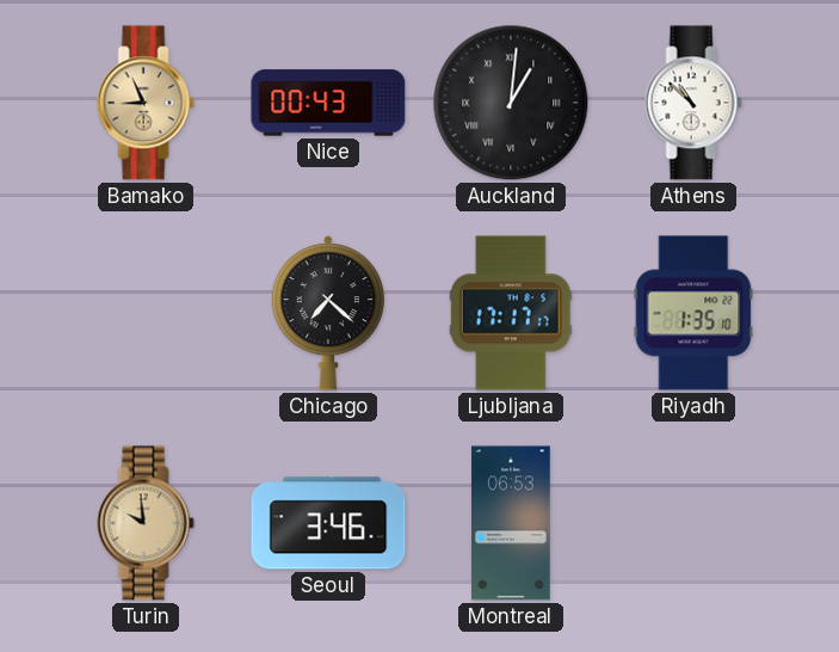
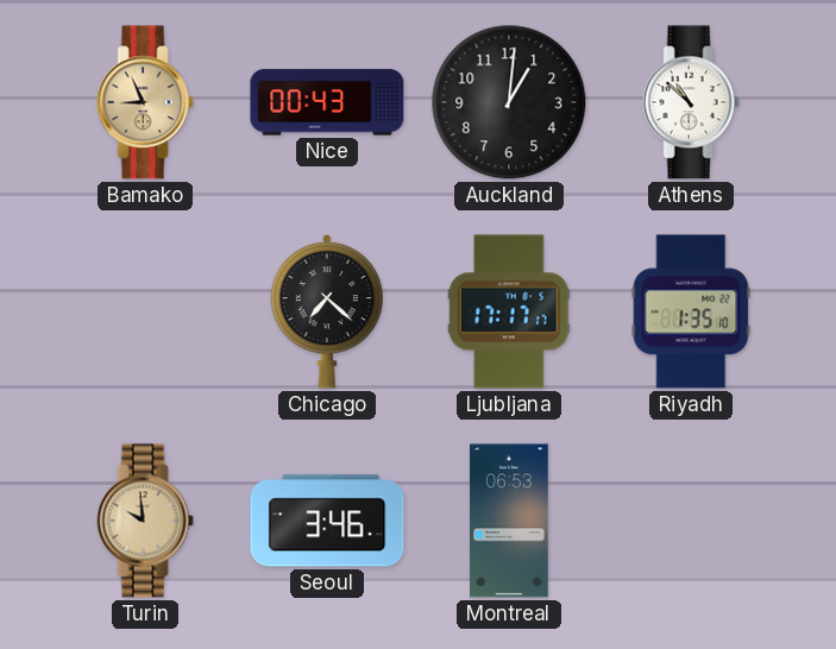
Auckland numerals: Roman -> Arabic
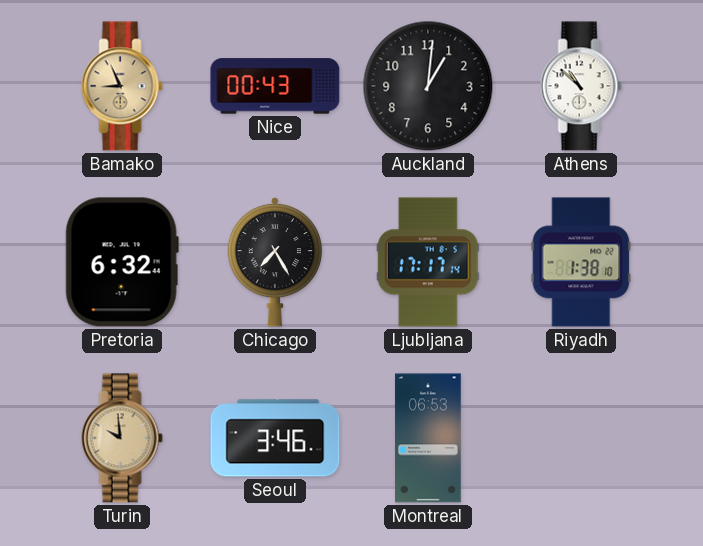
Pretoria: none -> 6:32
Chicago: 7:22 -> 7:25
Ljubljana: 17:17:17 -> 17:17:14
Riyadh: 1:35 -> 1:38
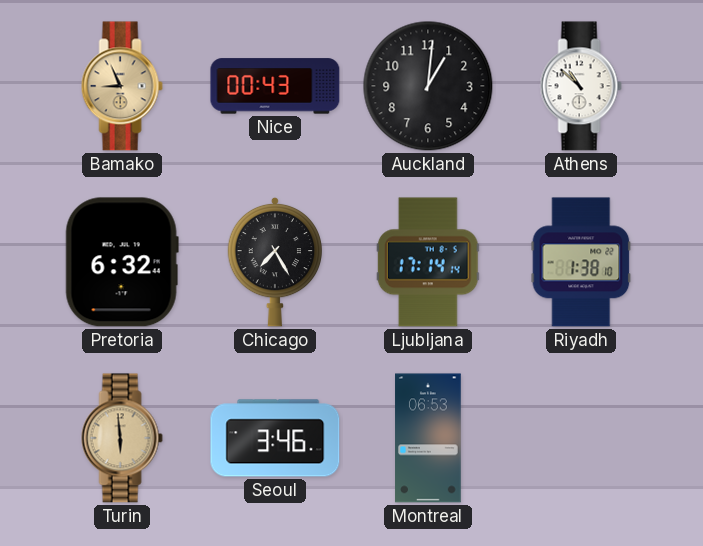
Ljubljana: 17:17 -> 17:14
Turin: 9:59 -> 5:59
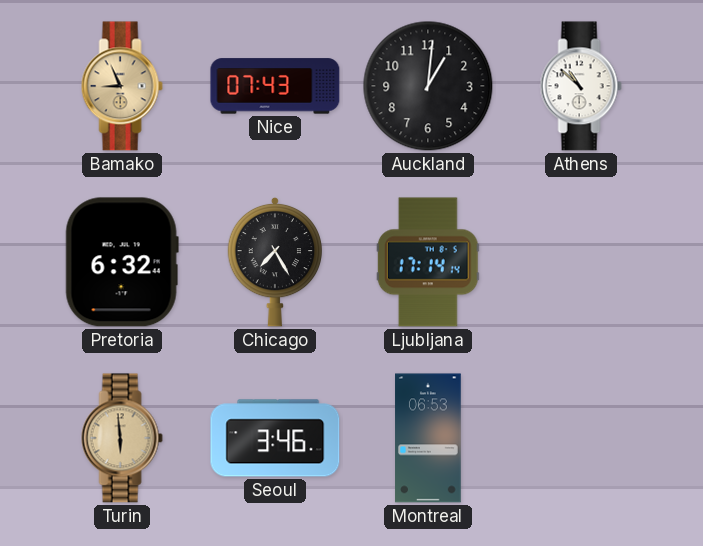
Nice: 00:43 -> 07:43
Riyadh: 1:38 -> none
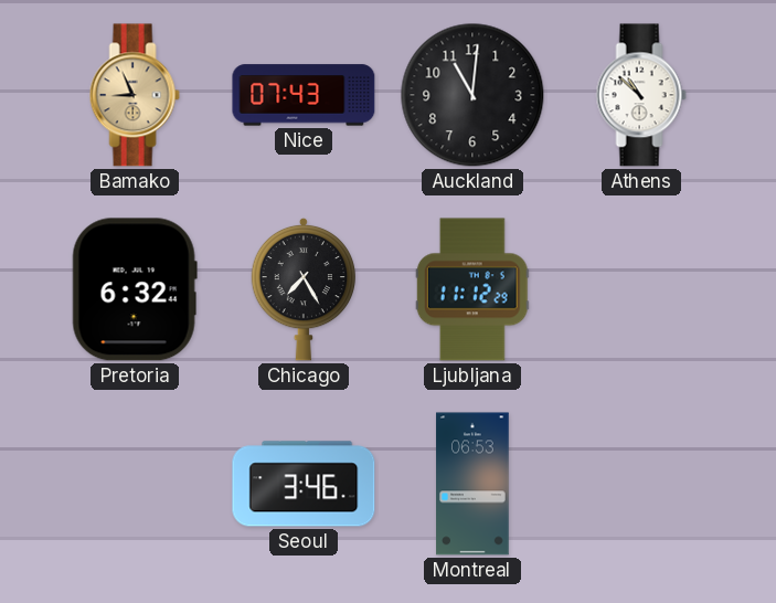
Auckland: 1:01 -> 11:01
Ljubljana: 17:14 -> 11:12
Turin: 5:59 -> none
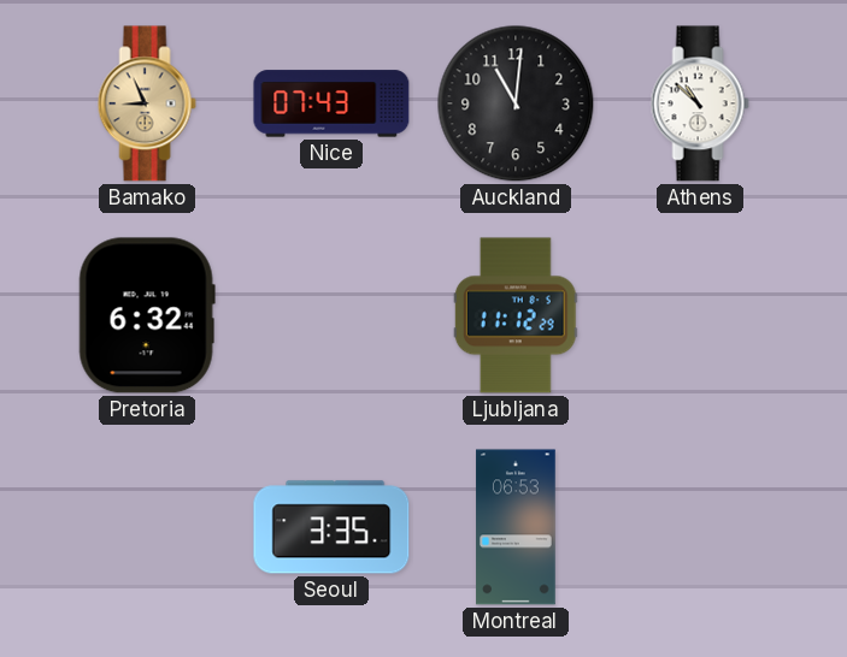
Chicago: 7:25 -> none
Seoul: 3:46 -> 3:35
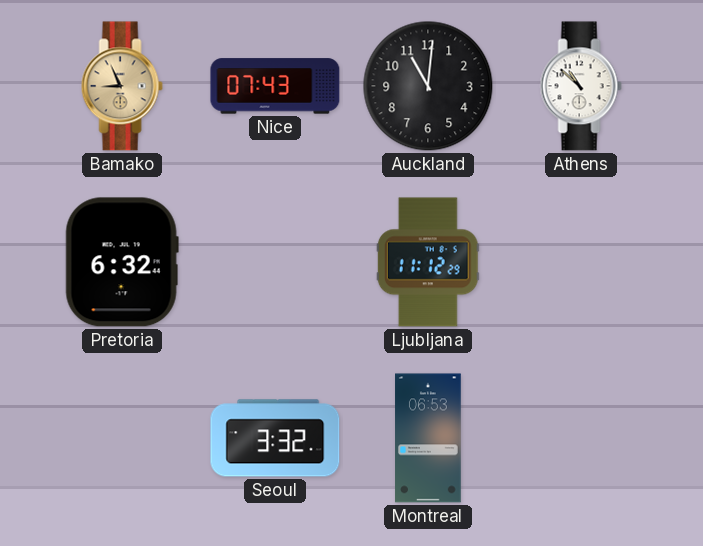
Seoul: 3:35 -> 3:32
